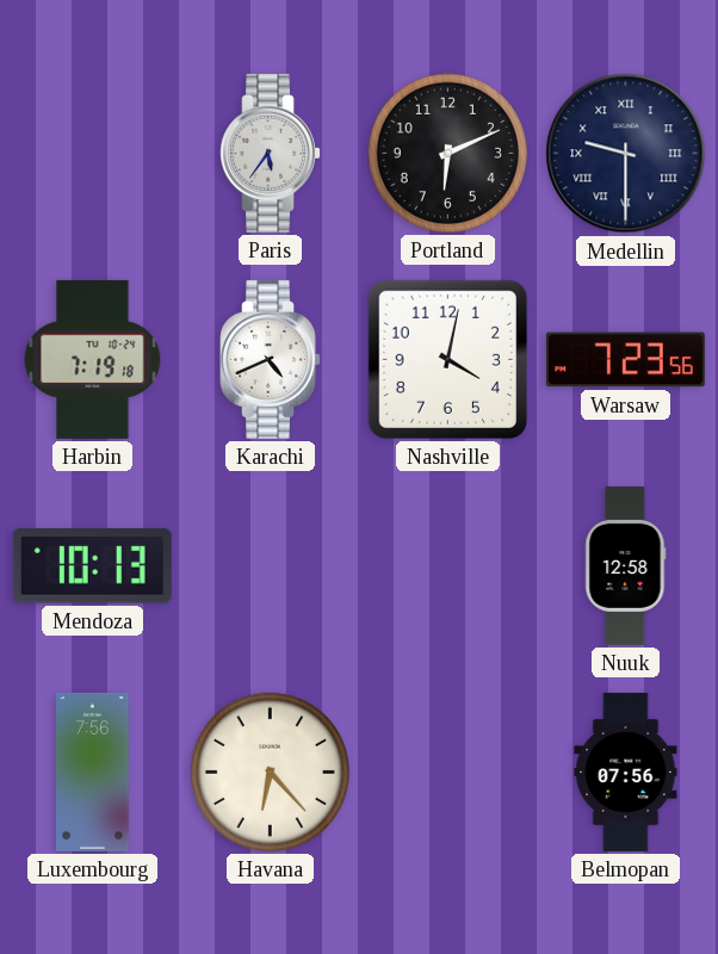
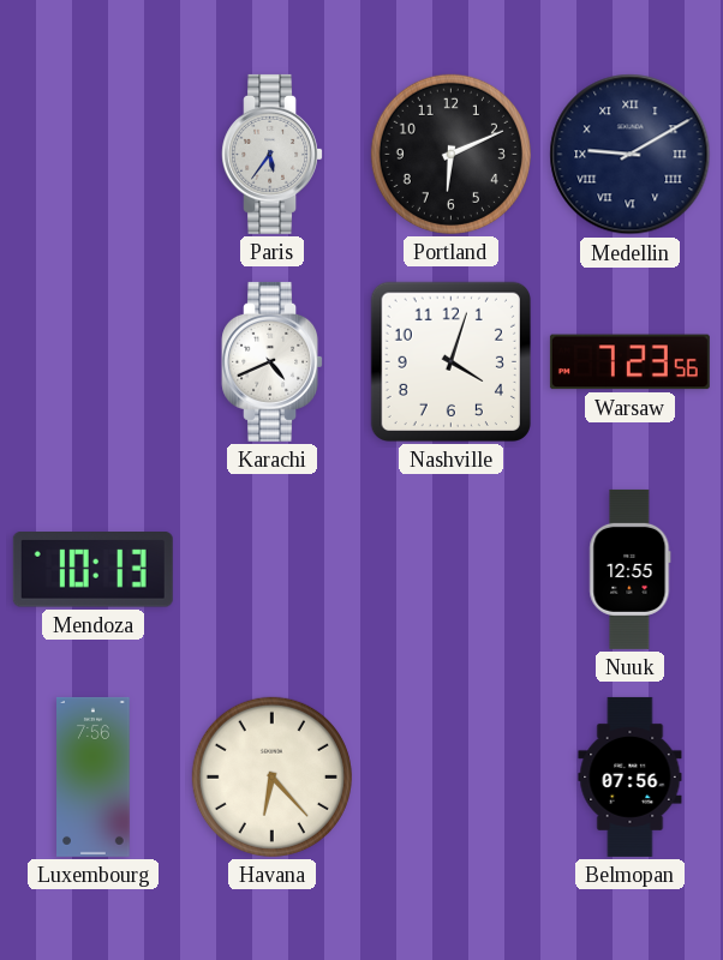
Medellin: 9:30 -> 9:10
Harbin: 7:19 -> none
Nashville: 4:02 -> 4:03
Nuuk: 12:58 -> 12:55
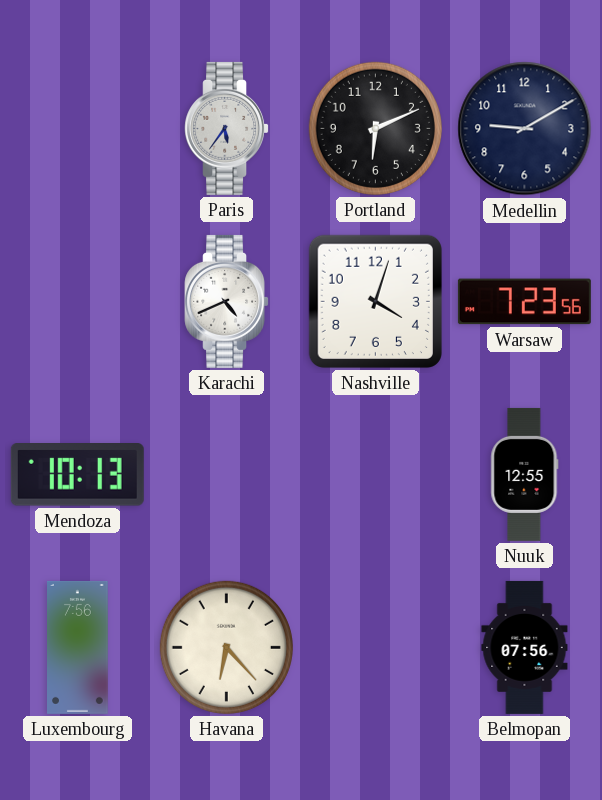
Medellin numerals: Roman -> Arabic
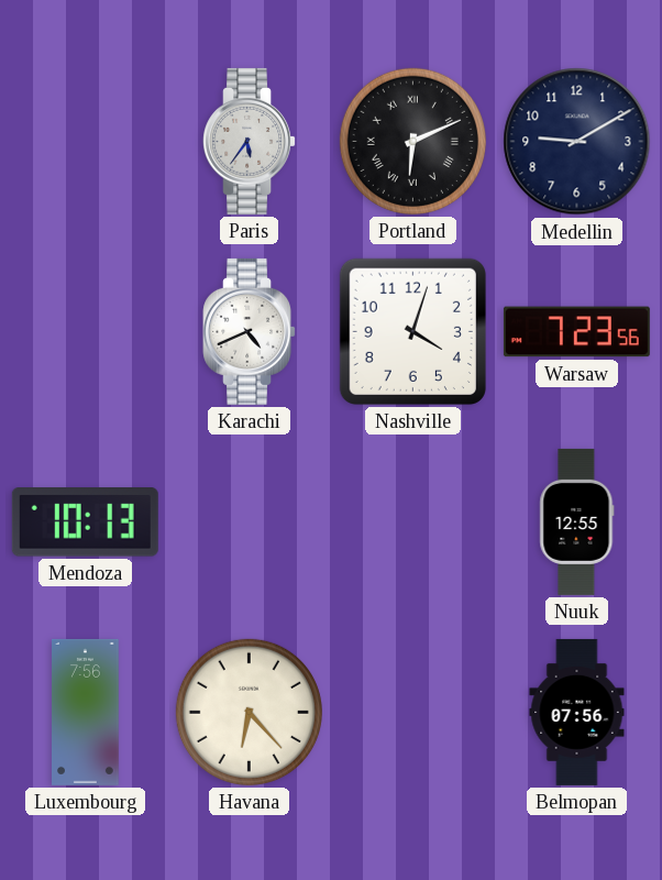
Portland numerals: Arabic -> Roman
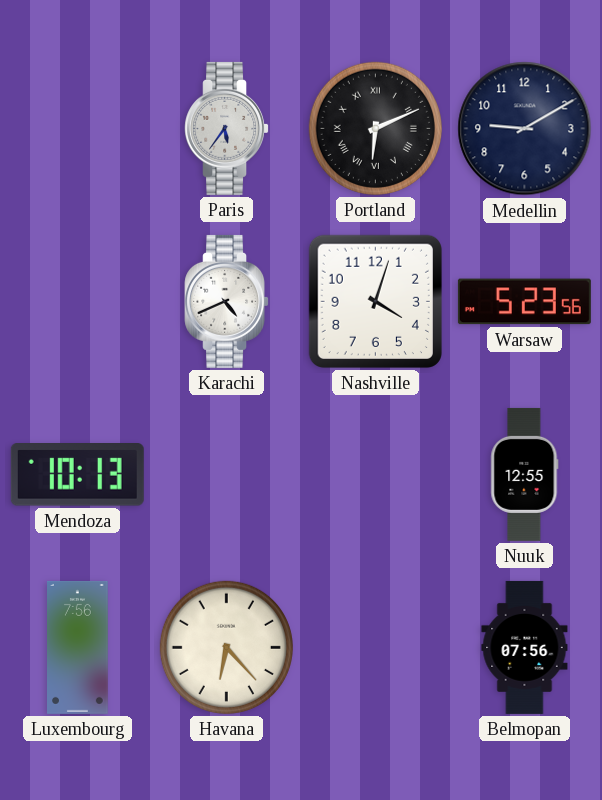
Warsaw: 7:23 -> 5:23
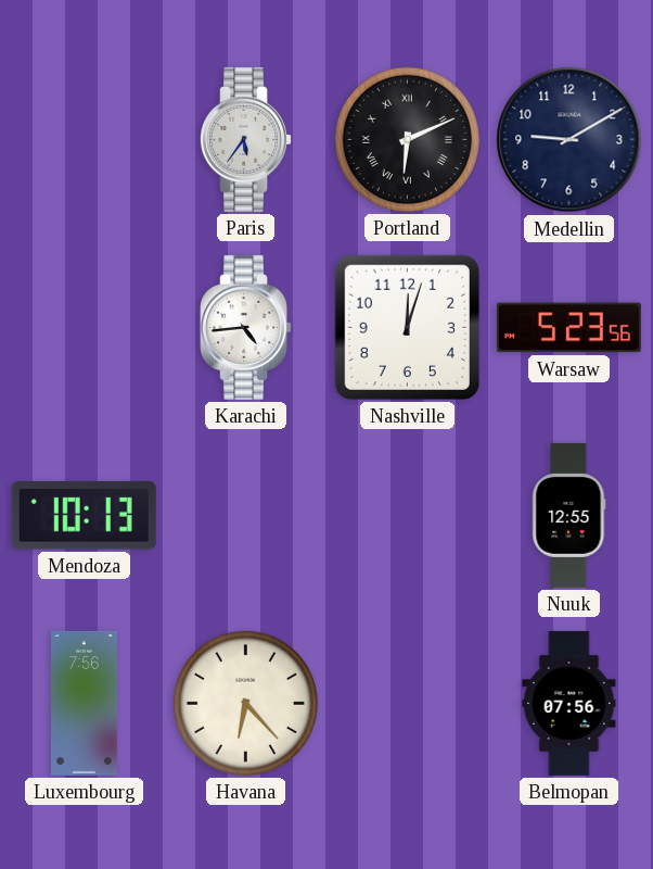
Karachi: 4:41 -> 4:44
Nashville: 4:03 -> 12:03
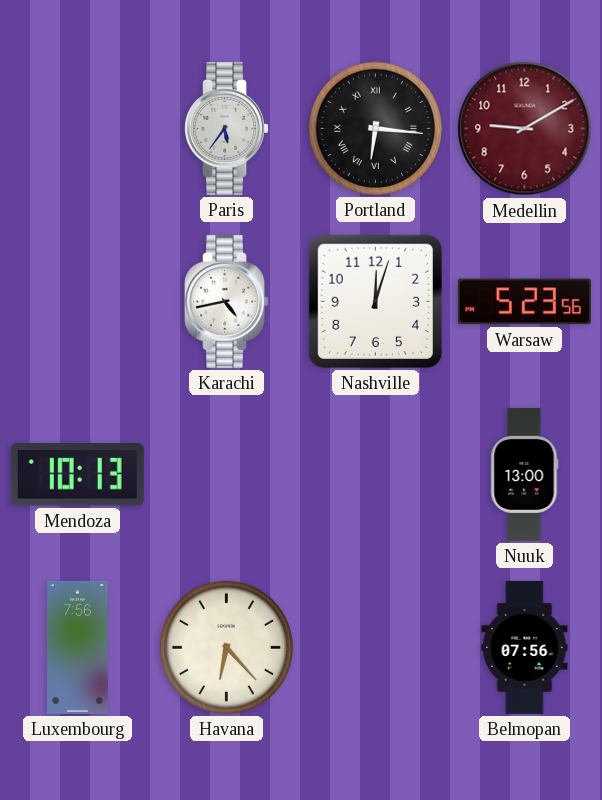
Portland: 6:11 -> 6:16
Medellin dial: navy -> burgundy
Karachi: 4:44 -> 4:43
Nuuk: 12:55 -> 13:00
